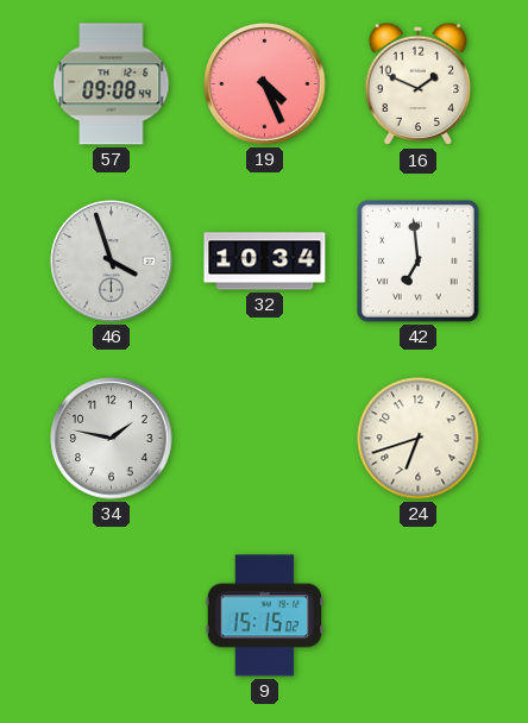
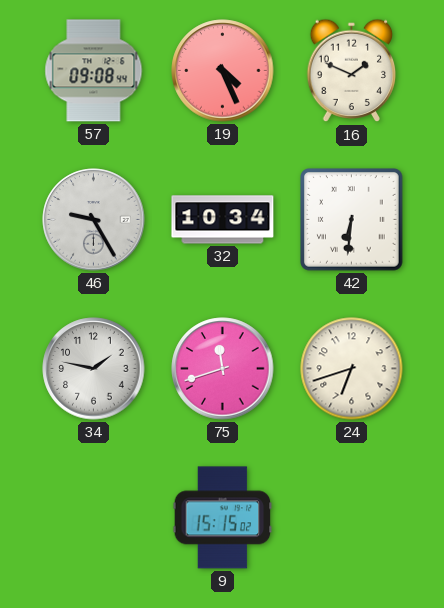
46: 3:57 -> 9:25
42: 6:59 -> 6:31
75: none -> 11:42
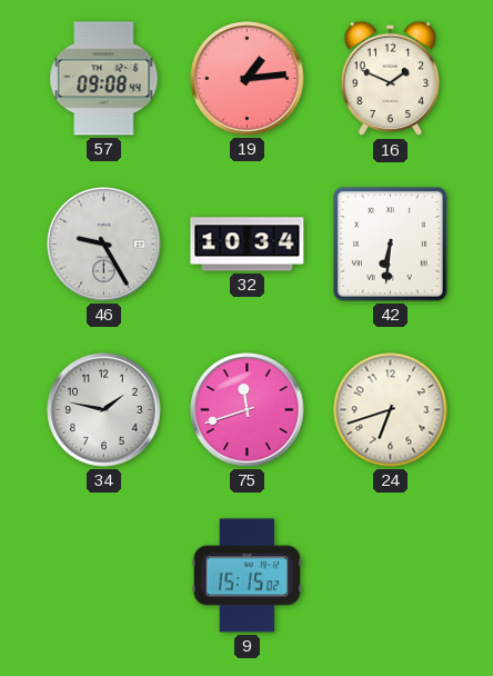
19: 4:26 -> 1:14
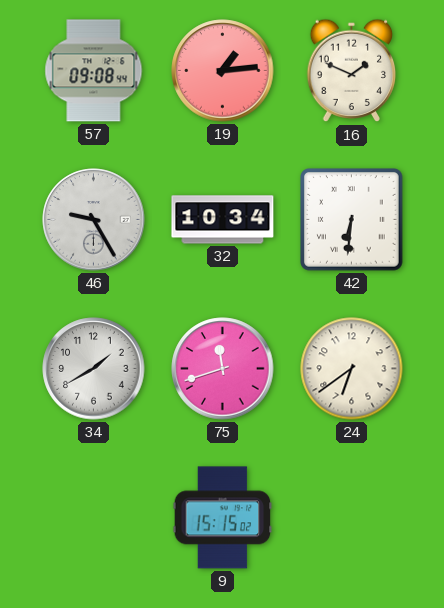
34: 1:47 -> 1:40
24: 6:42 -> 6:39
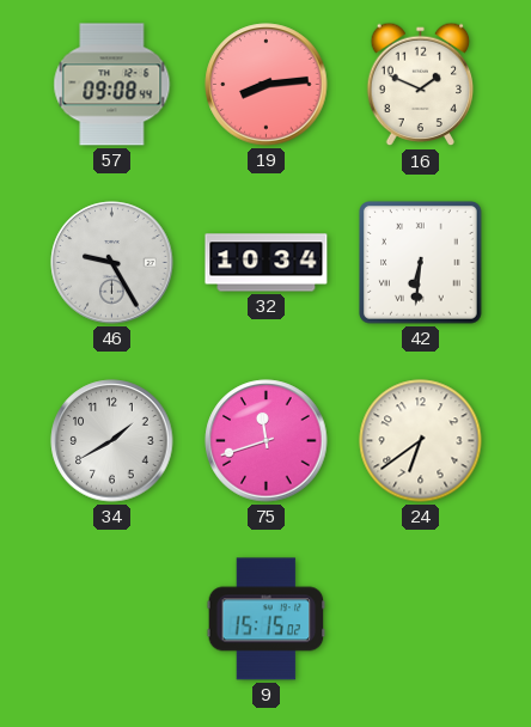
19: 1:14 -> 8:14
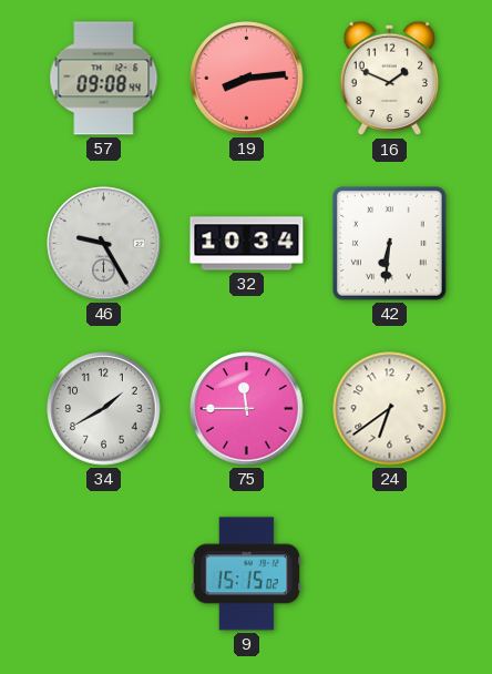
75: 11:42 -> 11:45
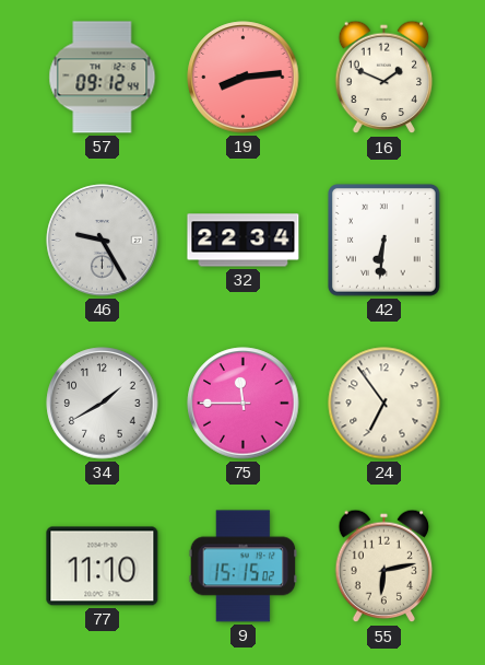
57: 09:08 -> 09:12
32: 10:34 -> 22:34
24: 6:39 -> 6:54
77: none -> 11:10
55: none -> 6:13
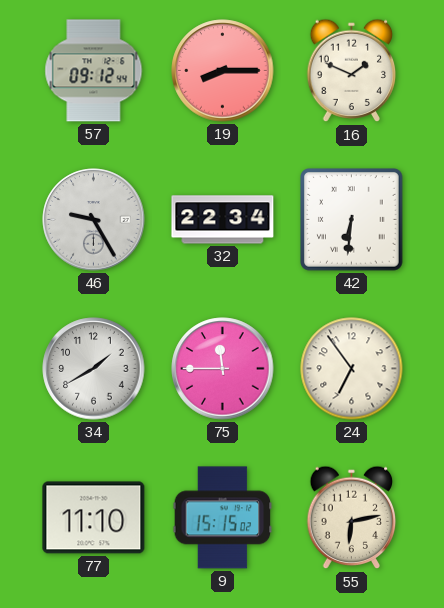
19: 8:14 -> 8:15
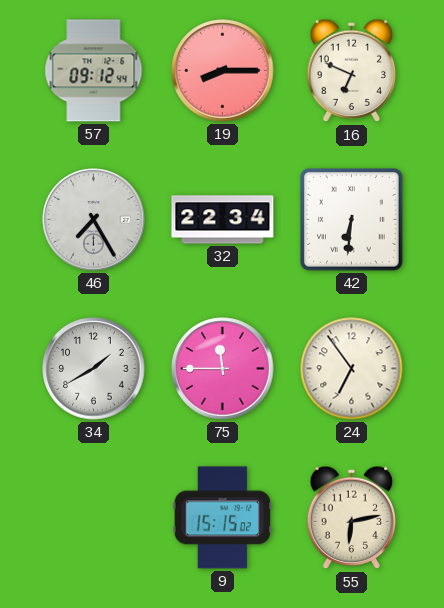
16: 1:49 -> 6:49
46: 9:25 -> 7:25
77: 11:10 -> none
